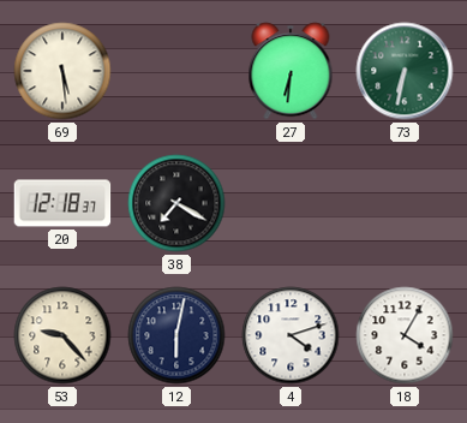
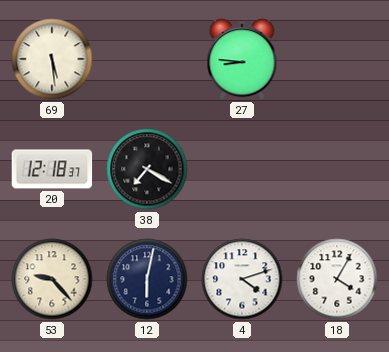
27: 6:31 -> 8:46
73: 6:32 -> none
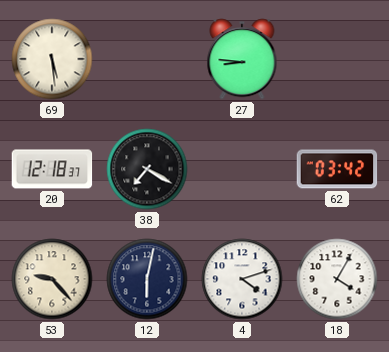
62: none -> 03:42
